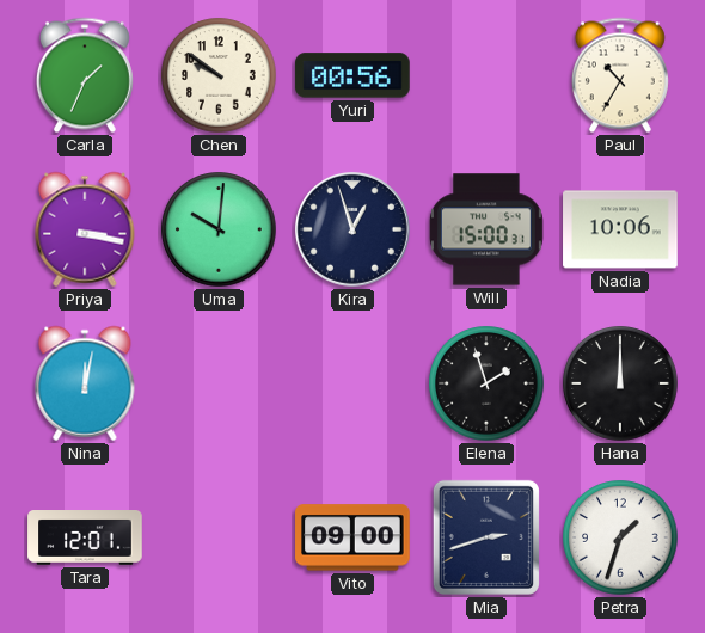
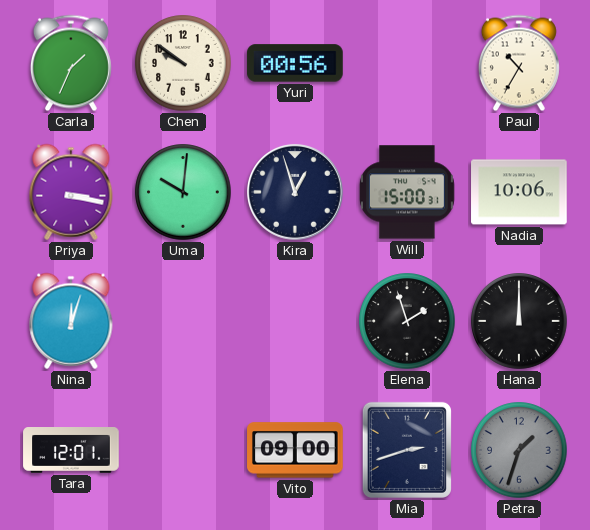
Nina: 12:02 -> 12:03
Petra dial: white -> grey
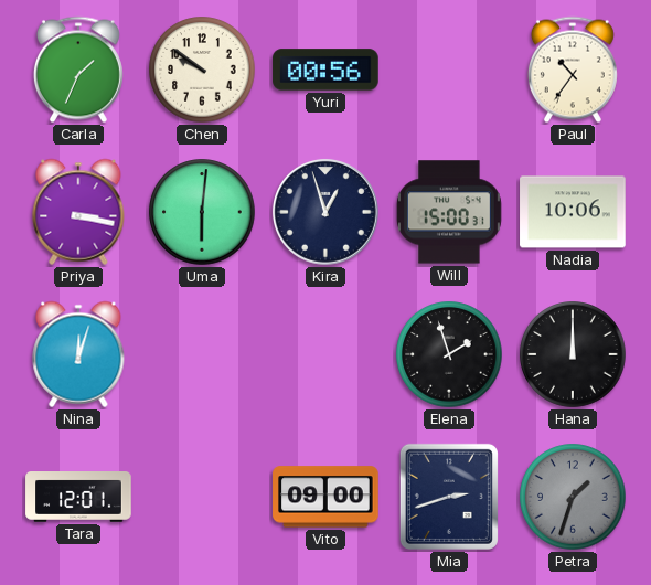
Paul: 10:35 -> 10:36
Uma: 10:01 -> 6:01
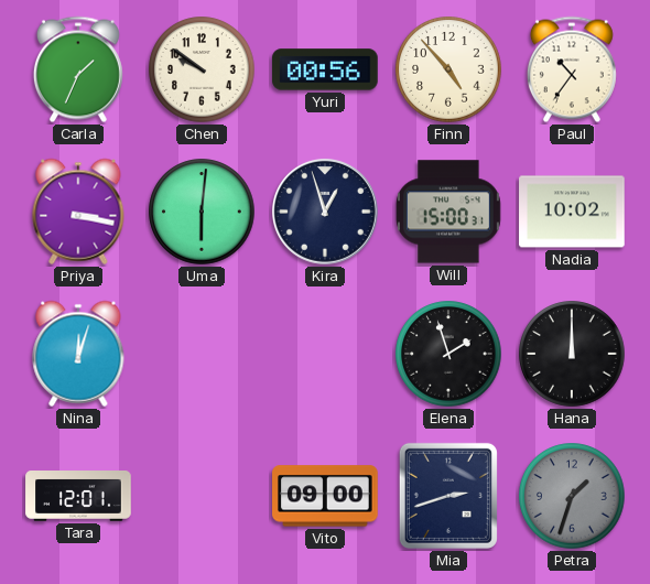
Finn: none -> 4:53
Nadia: 10:06 -> 10:02
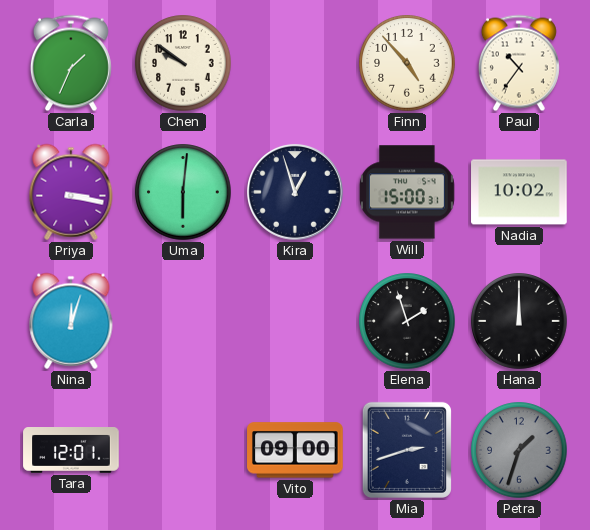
Yuri: 00:56 -> none
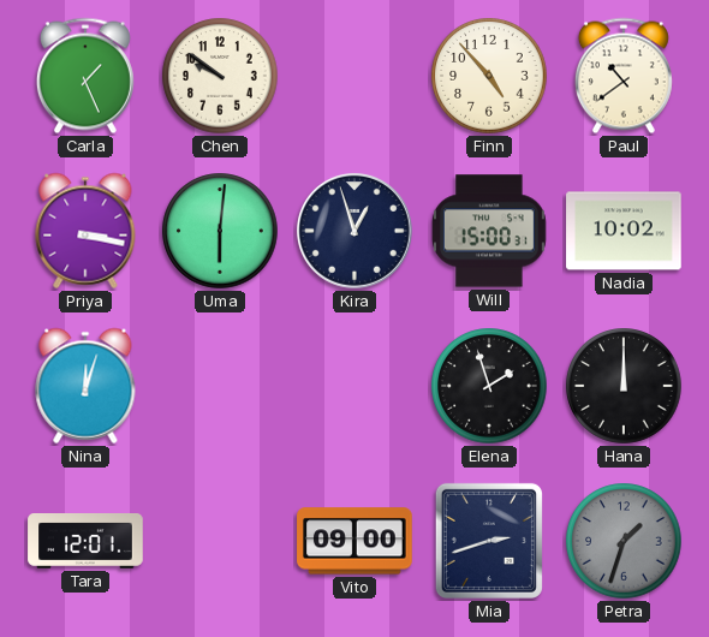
Carla: 1:34 -> 1:26
Paul: 10:36 -> 10:39
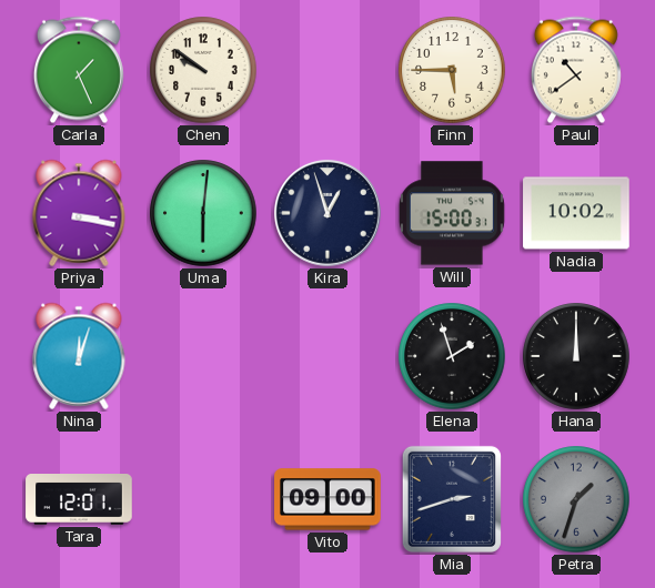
Finn: 4:53 -> 5:45
